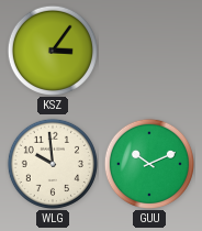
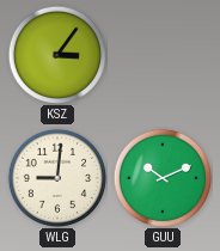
WLG: 9:59 -> 9:01
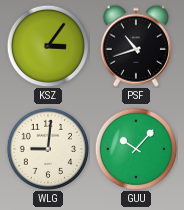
PSF: none -> 10:42
GUU: 10:11 -> 10:07
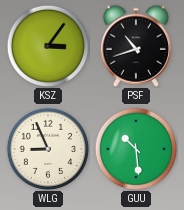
WLG: 9:01 -> 8:56
GUU: 10:07 -> 10:29
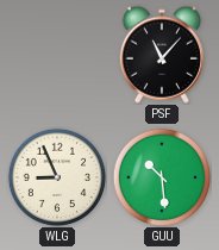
KSZ: 3:06 -> none
PSF: 10:42 -> 11:07
